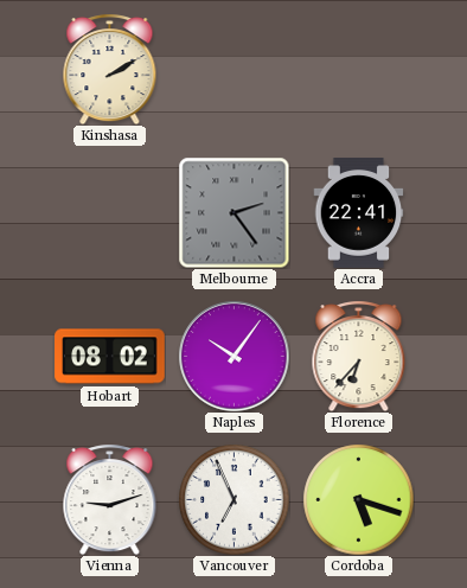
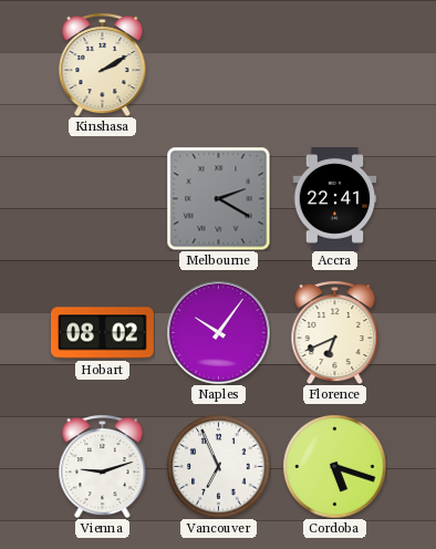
Melbourne: 2:24 -> 2:20
Florence: 6:37 -> 6:41
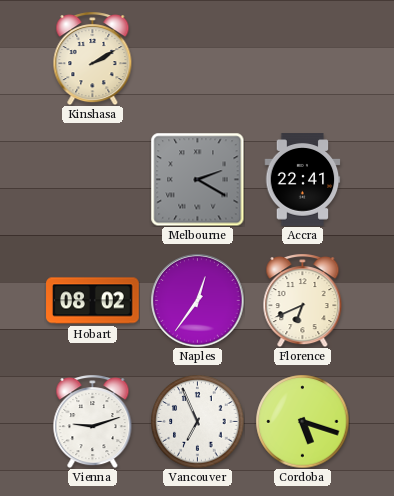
Naples: 10:06 -> 12:36
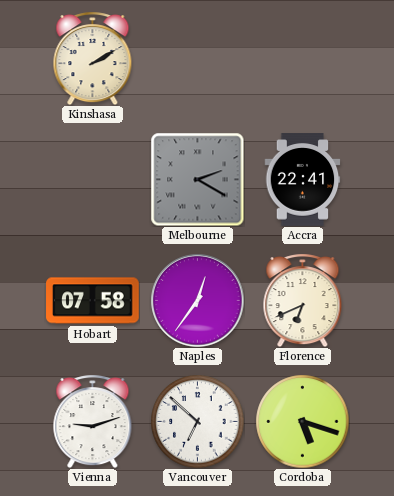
Hobart: 08:02 -> 07:58
Vancouver: 6:56 -> 6:52
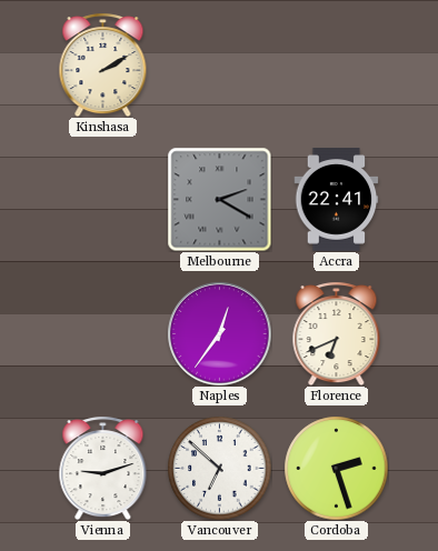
Hobart: 07:58 -> none
Cordoba: 5:18 -> 2:27
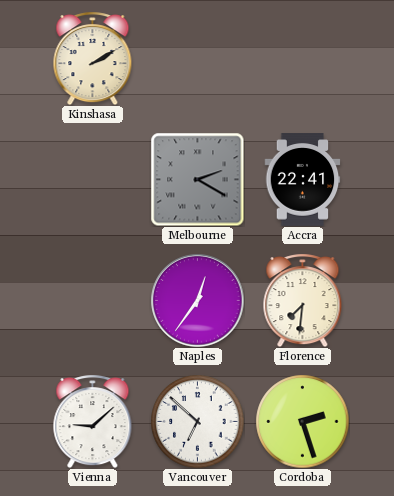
Florence: 6:41 -> 7:31
Vienna: 9:12 -> 9:08
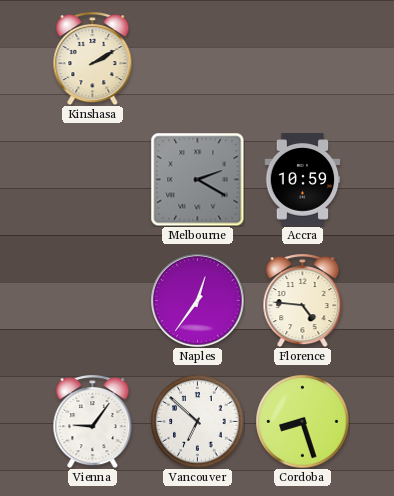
Accra: 22:41 -> 10:59
Florence: 7:31 -> 4:46
Vienna: 9:08 -> 9:06
Cordoba: 2:27 -> 8:27
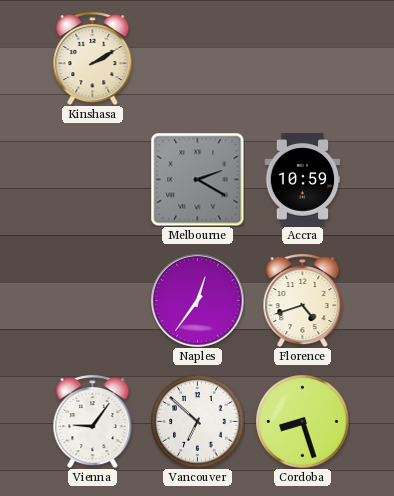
Florence: 4:46 -> 4:42
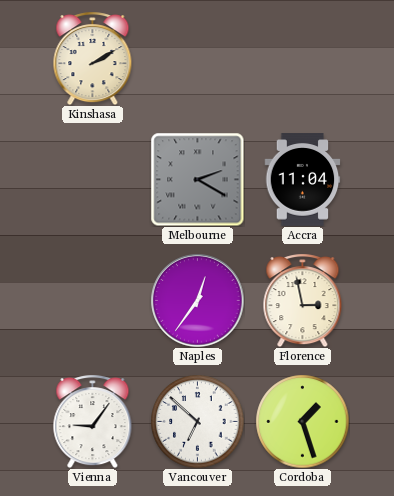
Accra: 10:59 -> 11:04
Florence: 4:42 -> 2:58
Cordoba: 8:27 -> 1:27
